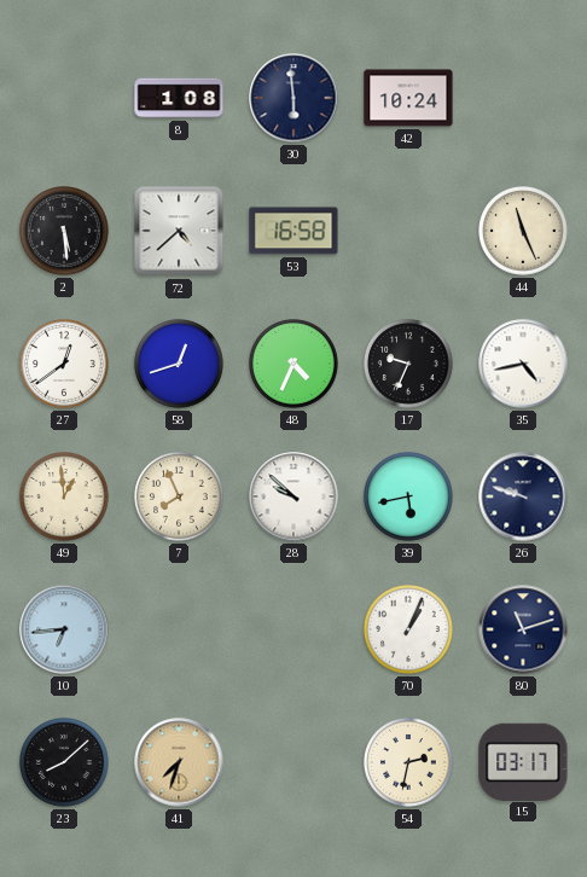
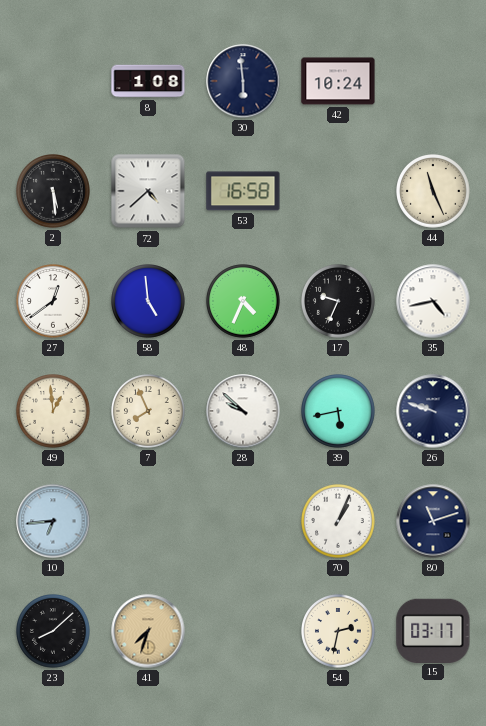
58: 12:42 -> 4:59
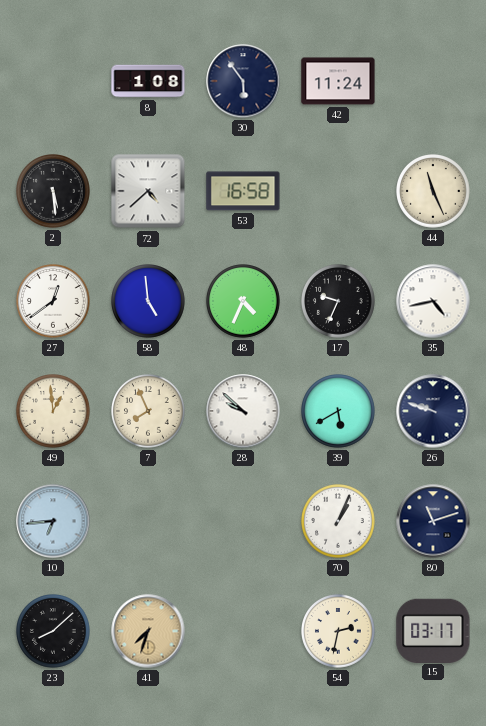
30: 5:59 -> 5:54
42: 10:24 -> 11:24
39: 5:43 -> 5:40
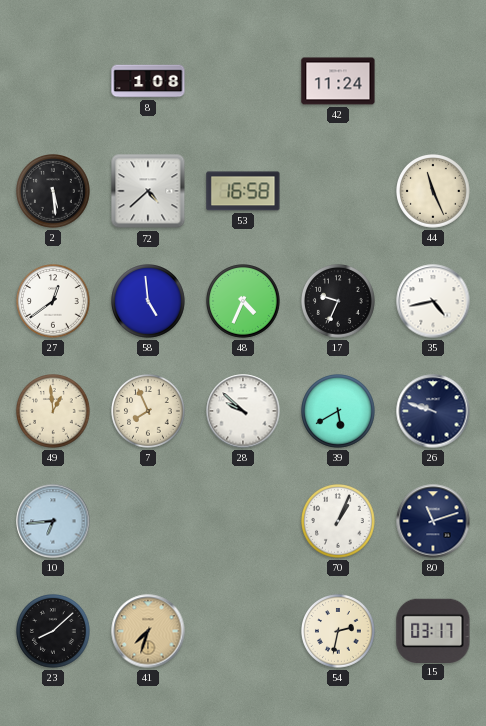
30: 5:54 -> none
